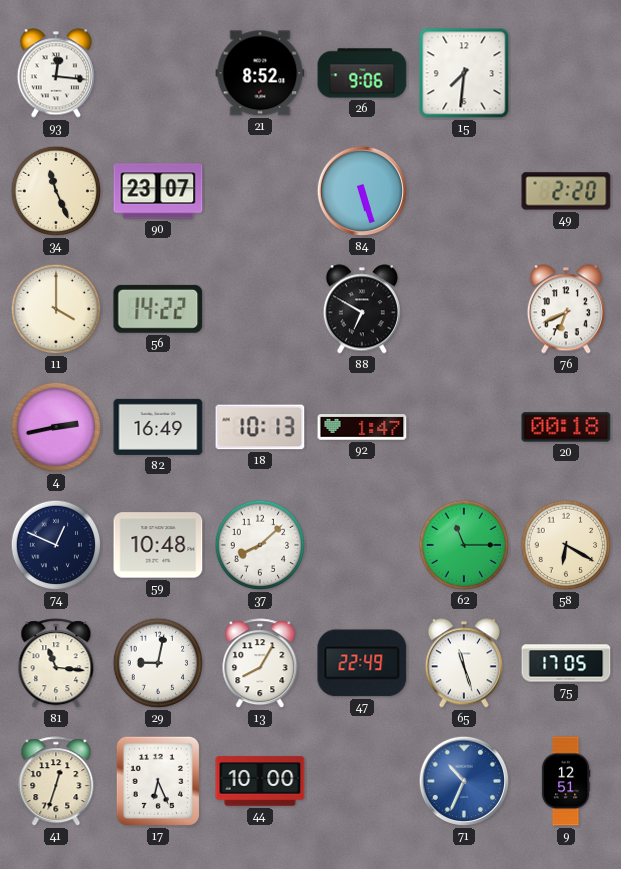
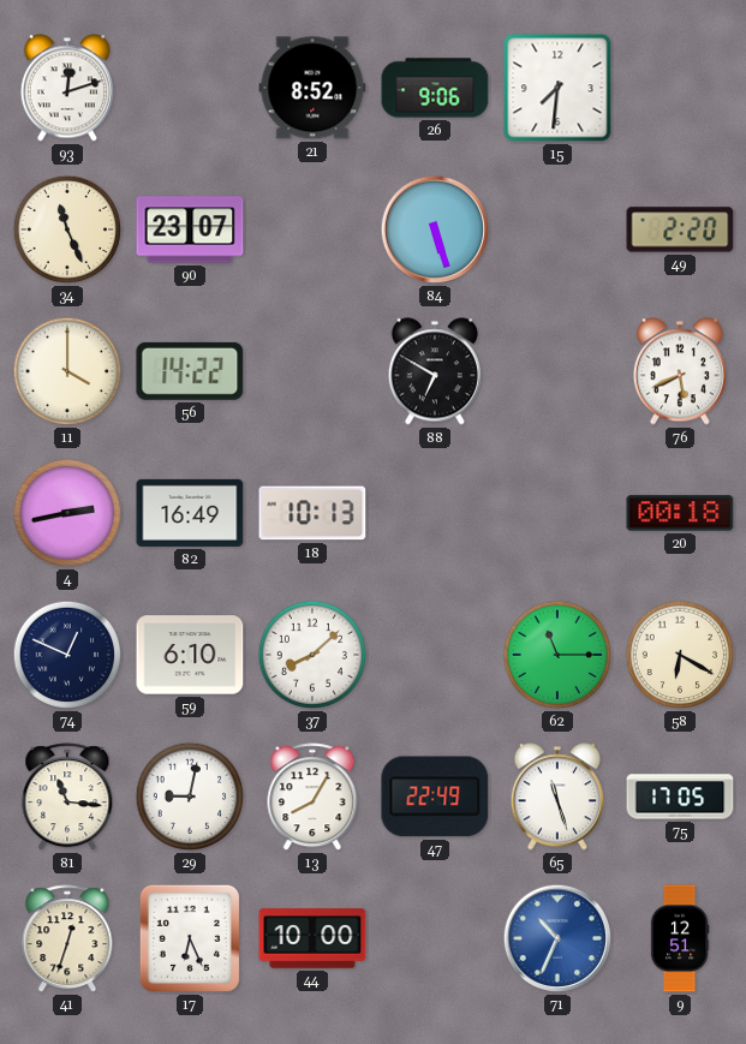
93: 12:16 -> 12:12
76: 6:41 -> 5:41
92: 1:47 -> none
59: 10:48 -> 6:10
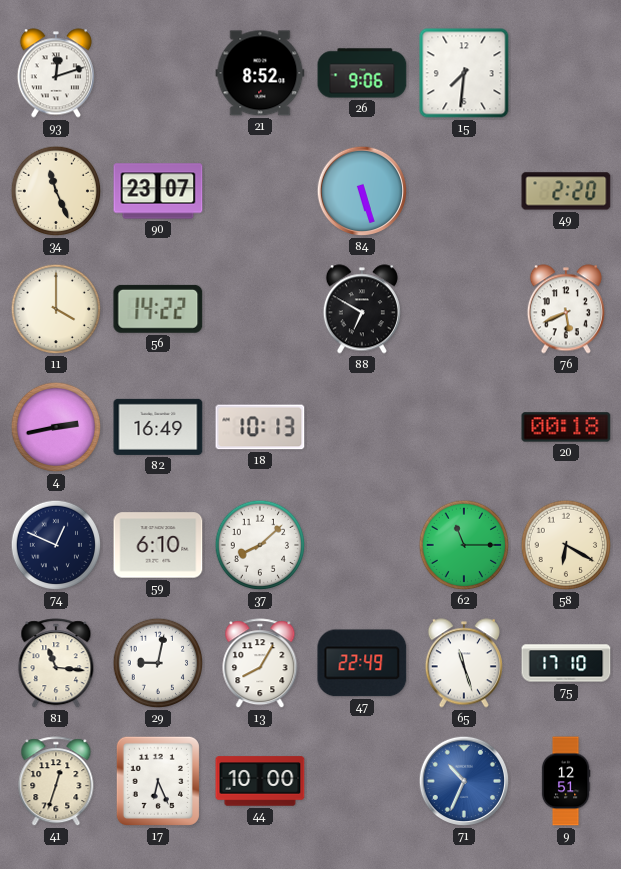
75: 17:05 -> 17:10
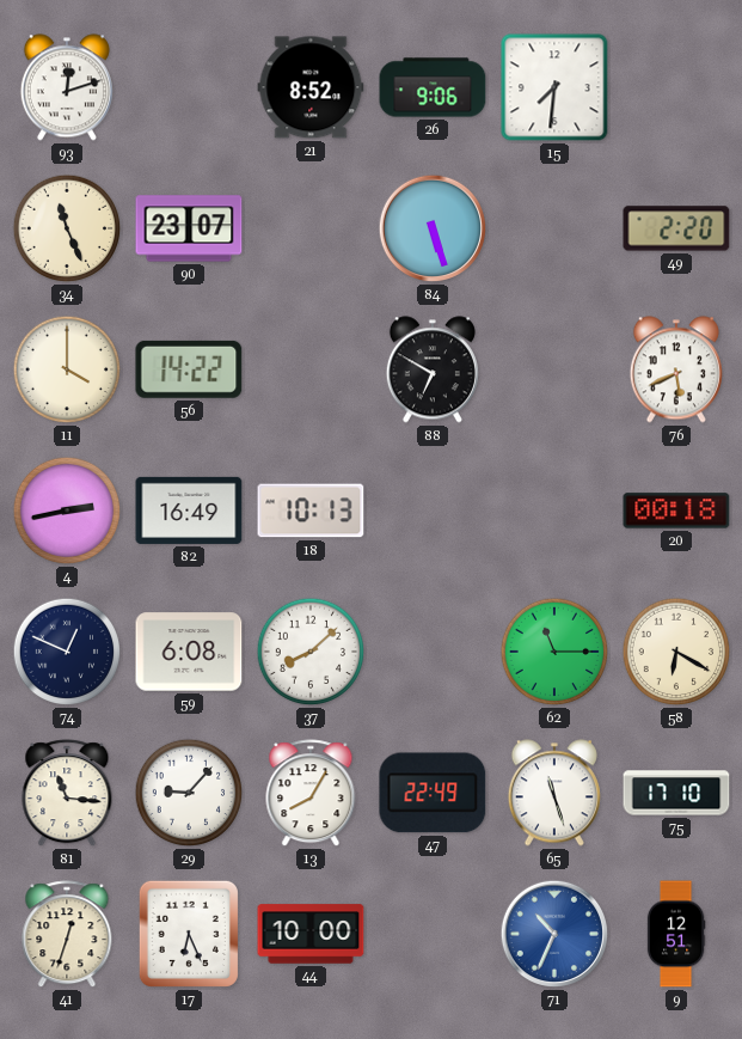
59: 6:10 -> 6:08
29: 9:02 -> 9:07
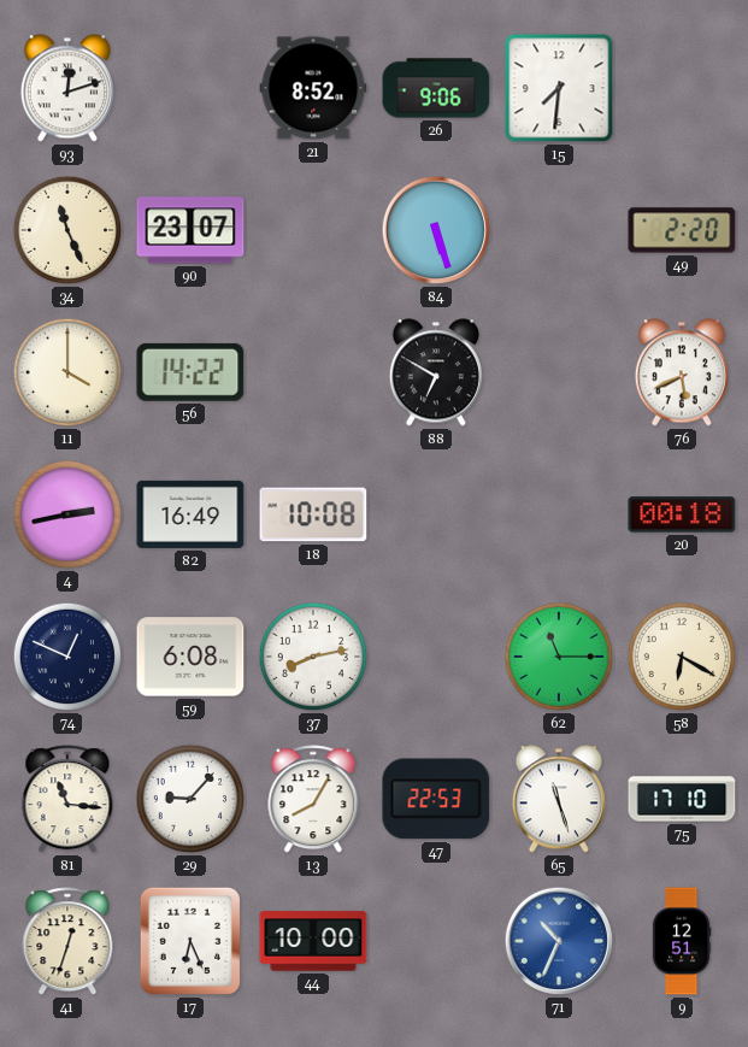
18: 10:13 -> 10:08
37: 8:08 -> 8:13
47: 22:49 -> 22:53
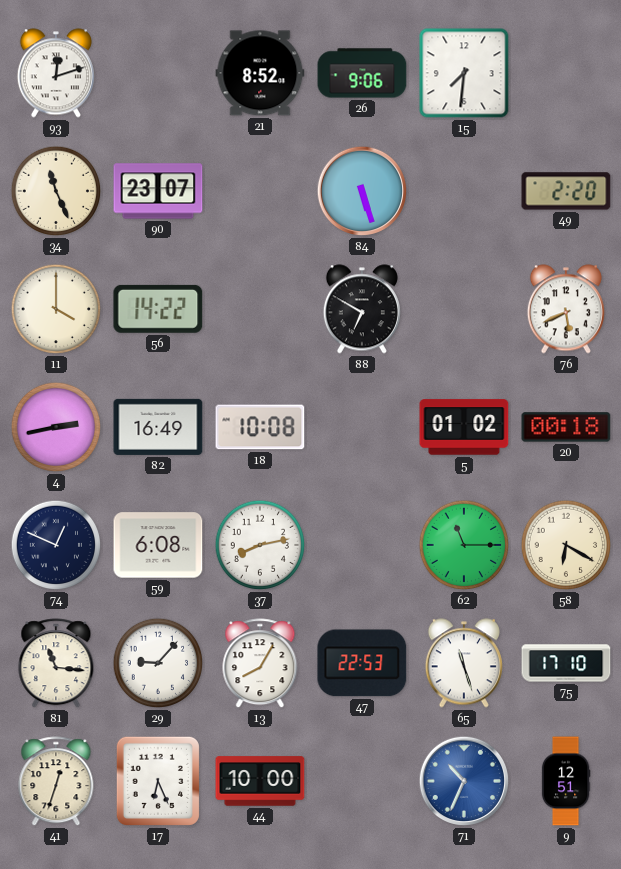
5: none -> 01:02
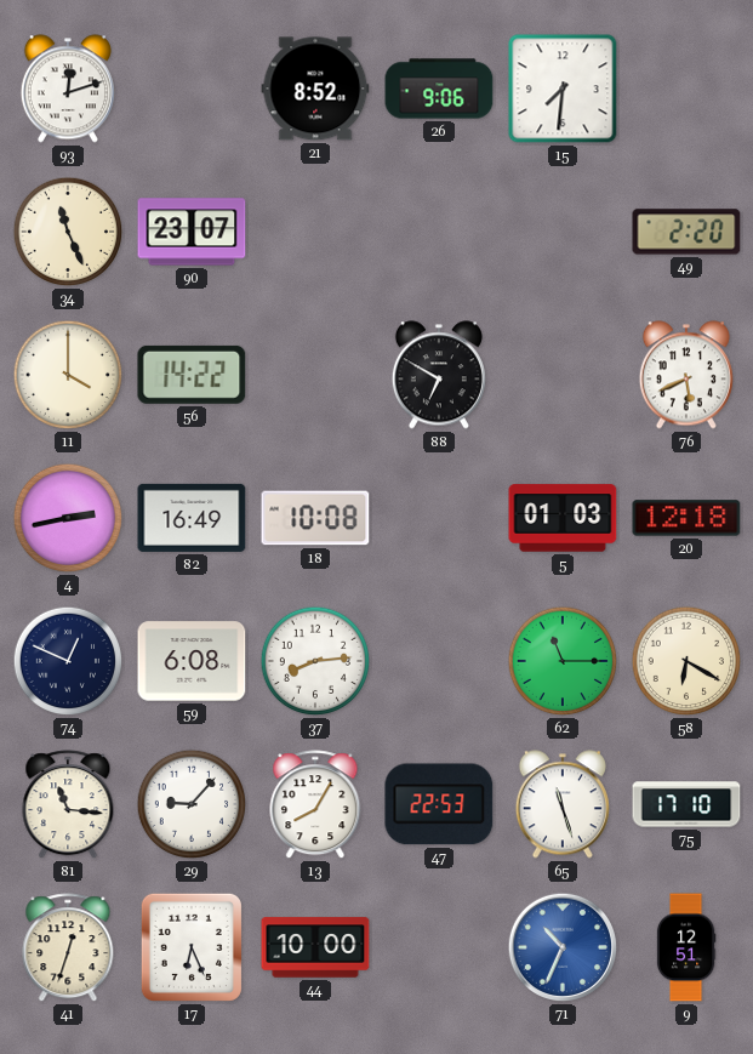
84: 5:27 -> none
5: 01:02 -> 01:03
20: 00:18 -> 12:18
37: 8:13 -> 8:14
